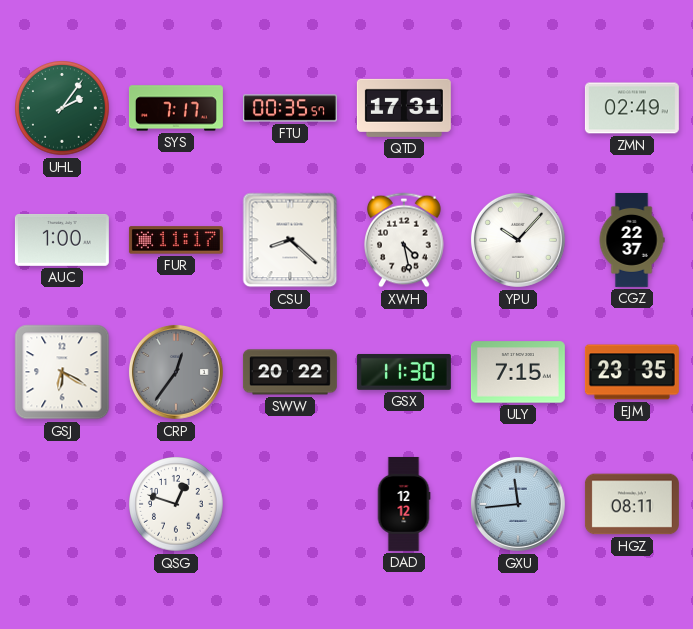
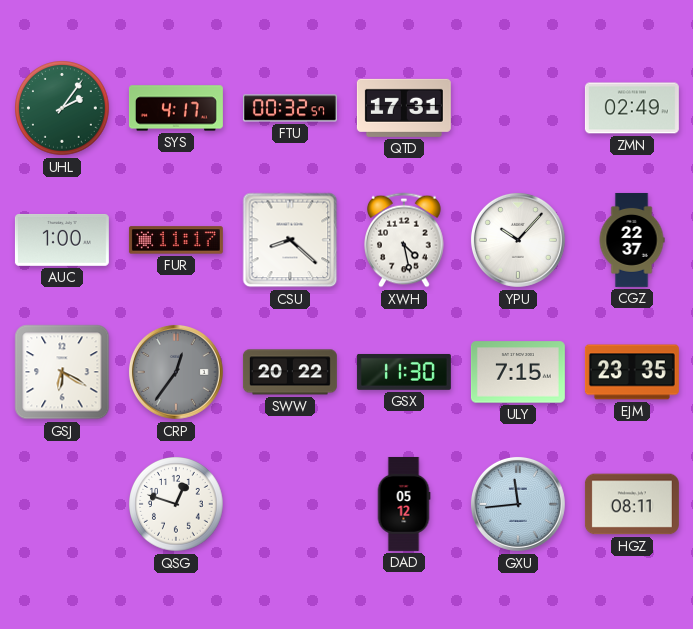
SYS: 7:17 -> 4:17
FTU: 00:35 -> 00:32
DAD: 12:12 -> 05:12
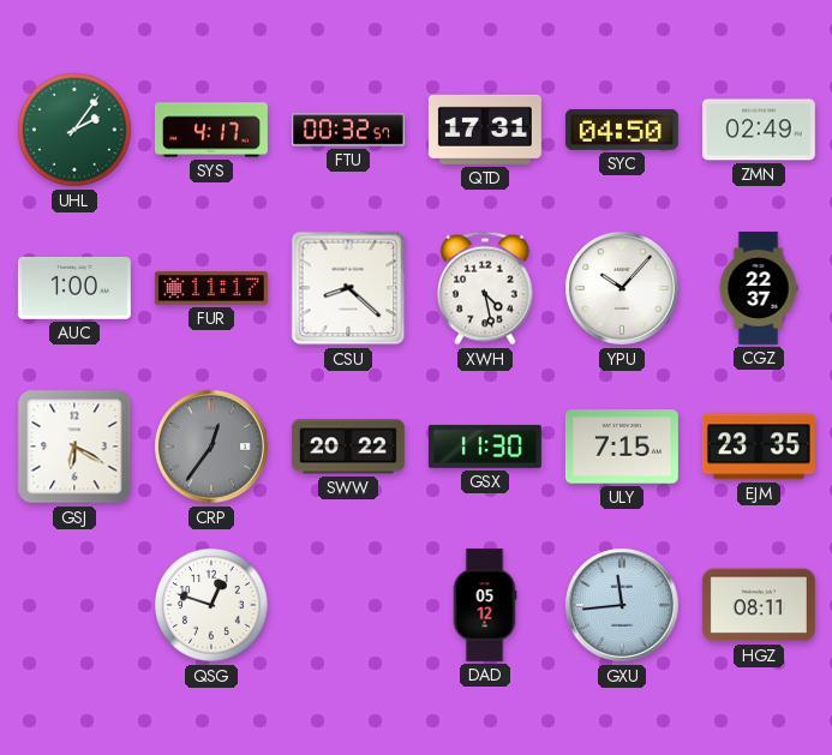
SYC: none -> 04:50
